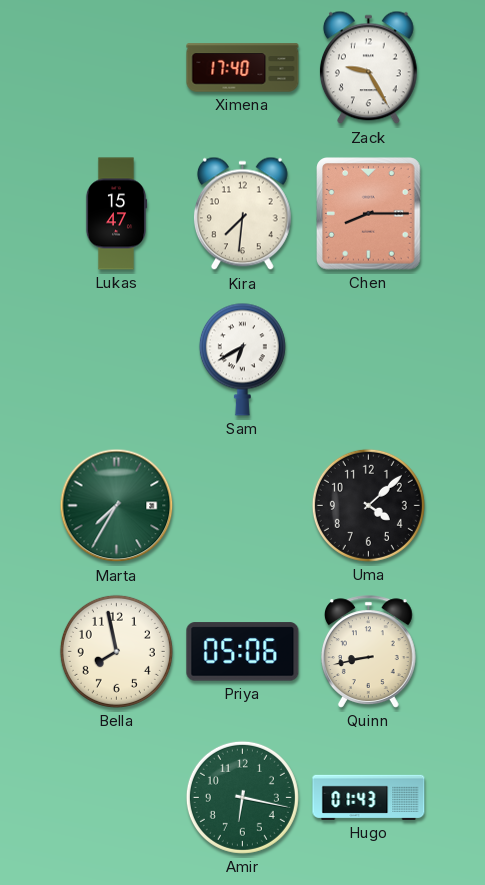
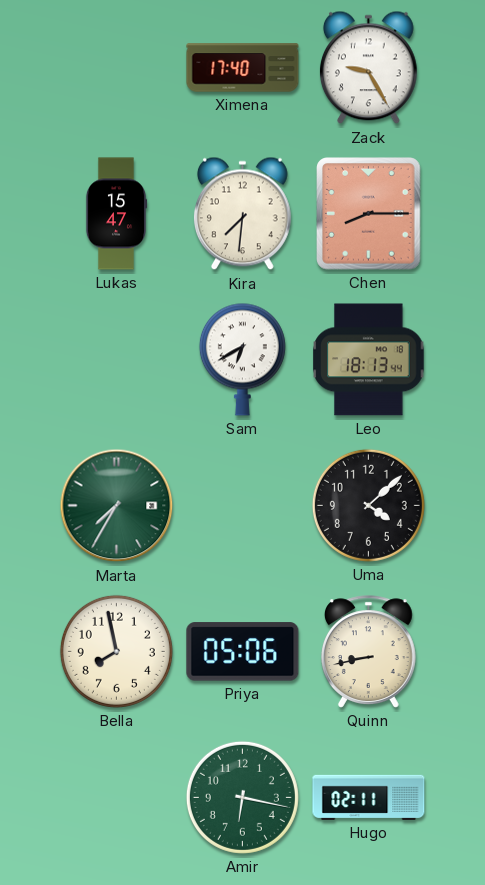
Leo: none -> 18:13
Hugo: 01:43 -> 02:11
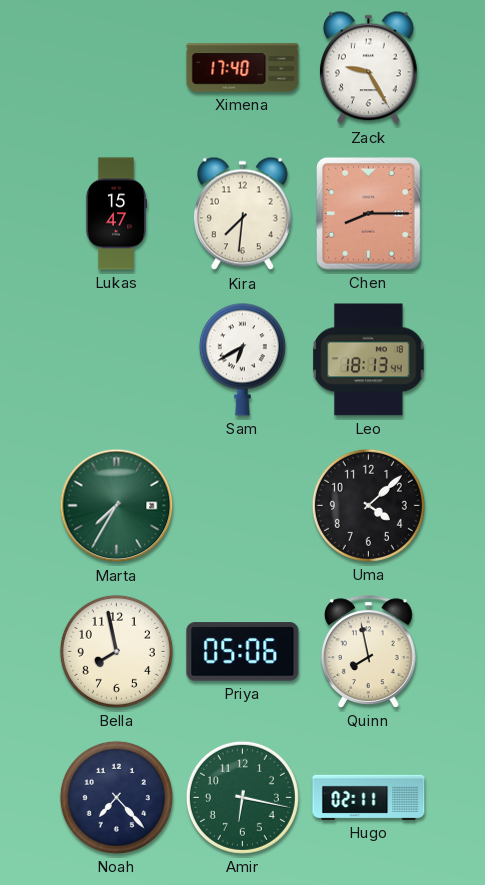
Quinn: 8:43 -> 7:58
Noah: none -> 7:23
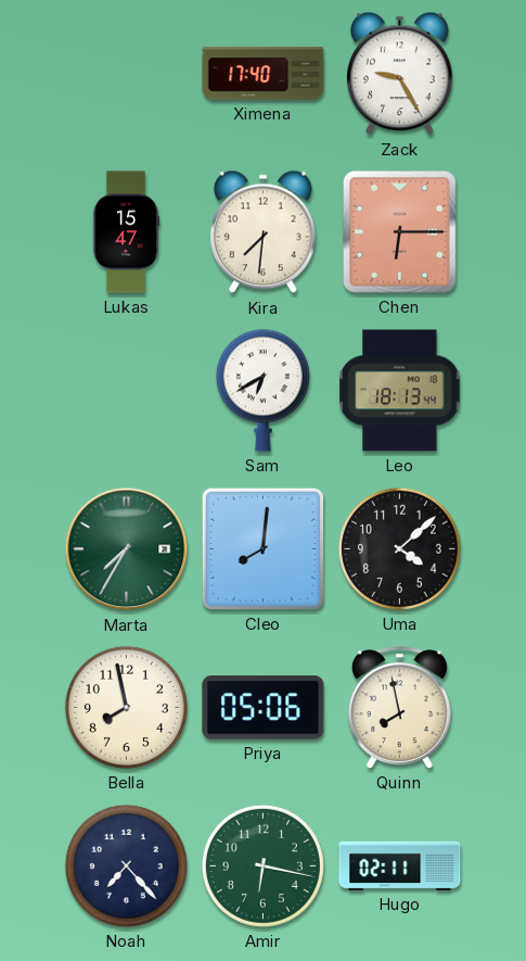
Chen: 8:15 -> 6:15
Cleo: none -> 8:01
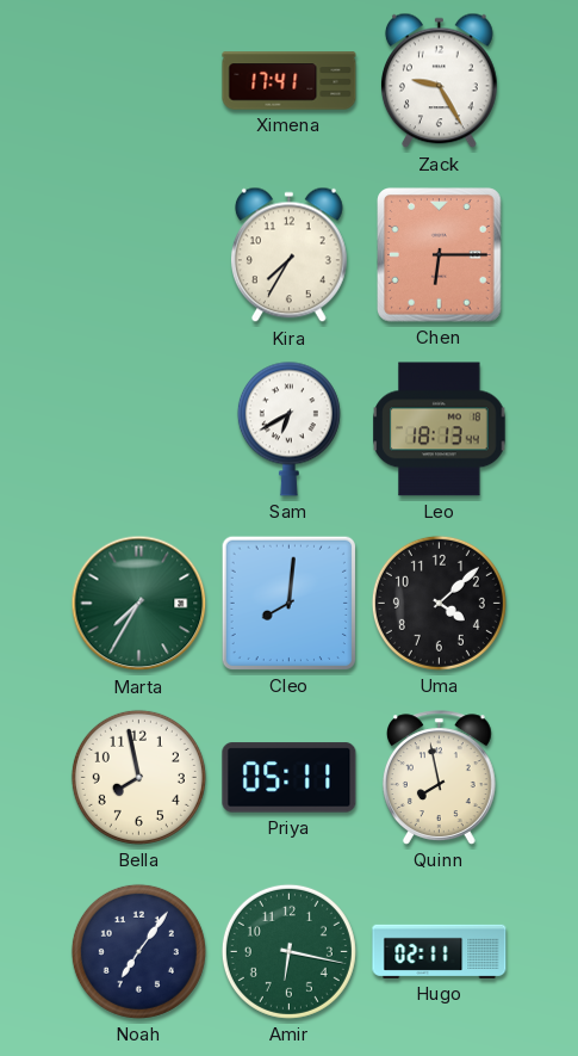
Ximena: 17:40 -> 17:41
Lukas: 15:47 -> none
Kira: 7:31 -> 7:35
Priya: 05:06 -> 05:11
Noah: 7:23 -> 7:06
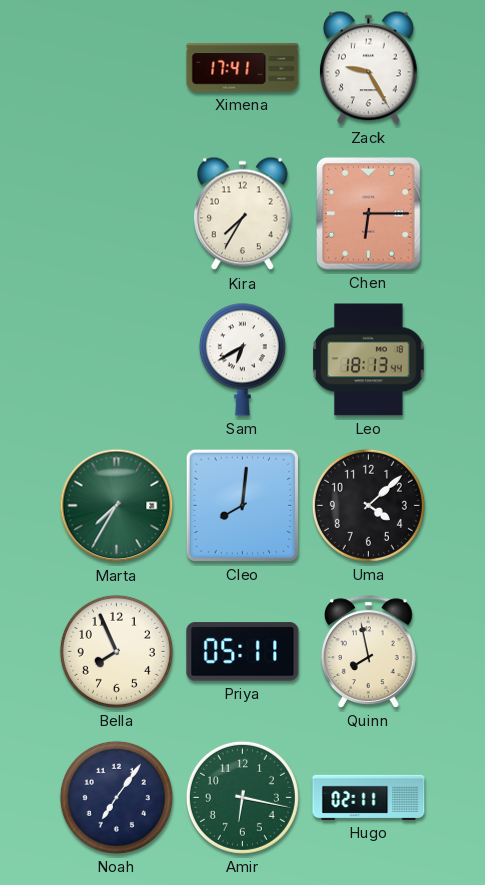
Bella: 7:58 -> 7:56
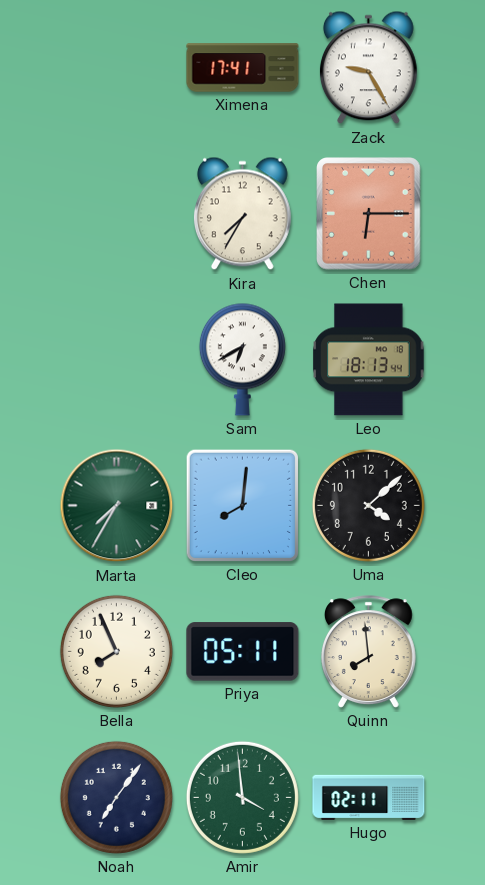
Quinn: 7:58 -> 7:59
Amir: 6:17 -> 3:59
